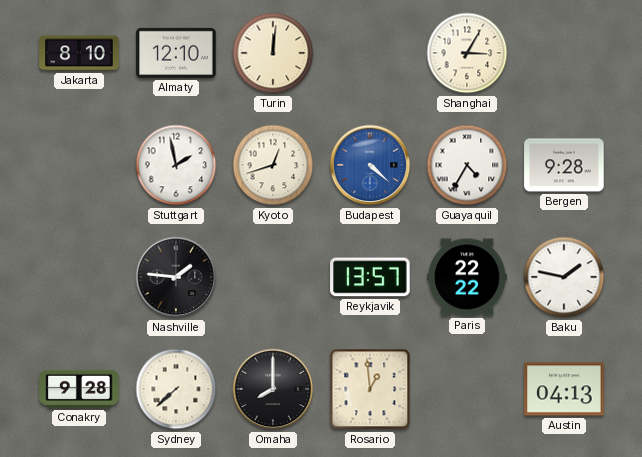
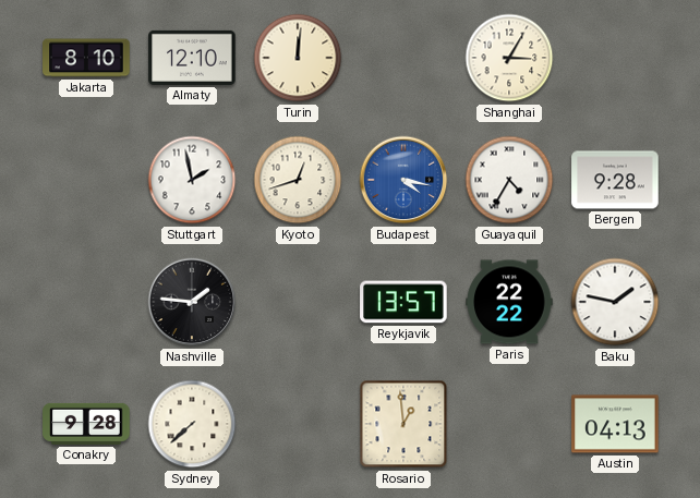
Budapest: 4:22 -> 4:17
Omaha: 8:00 -> none
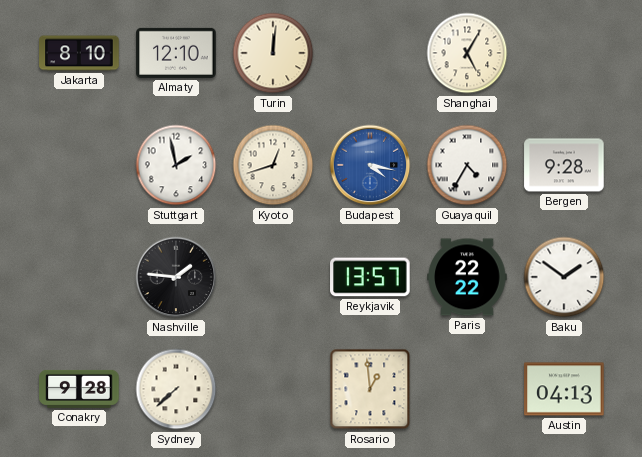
Shanghai: 3:05 -> 5:05
Baku: 1:47 -> 1:51
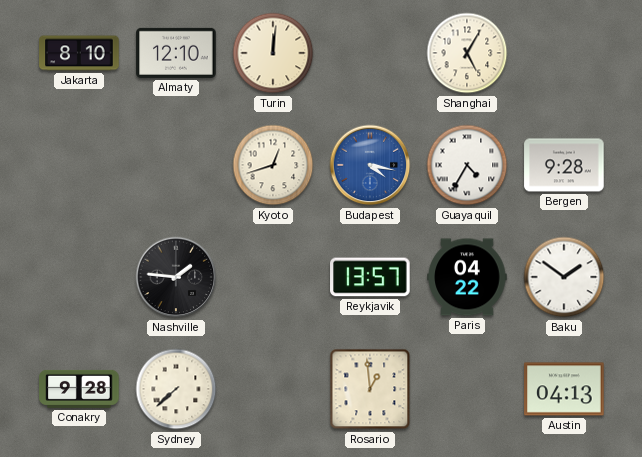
Stuttgart: 1:58 -> none
Paris: 22:22 -> 04:22
